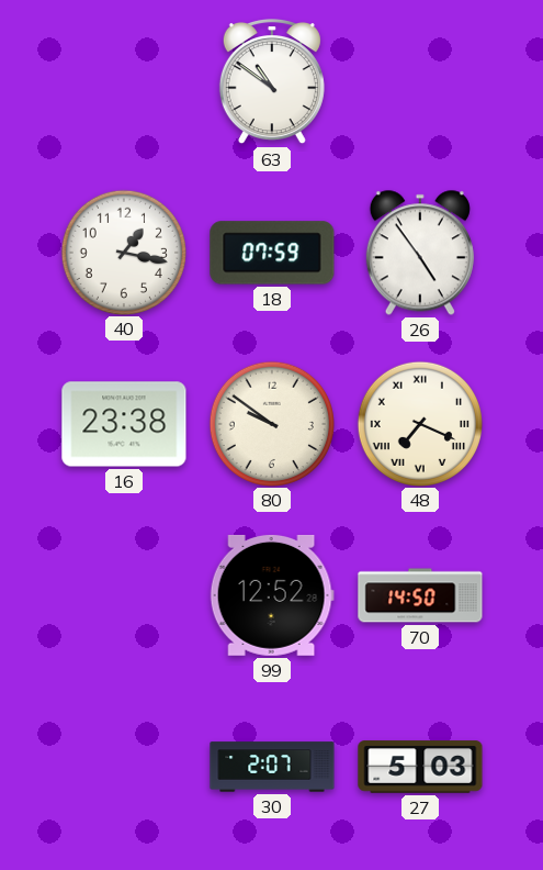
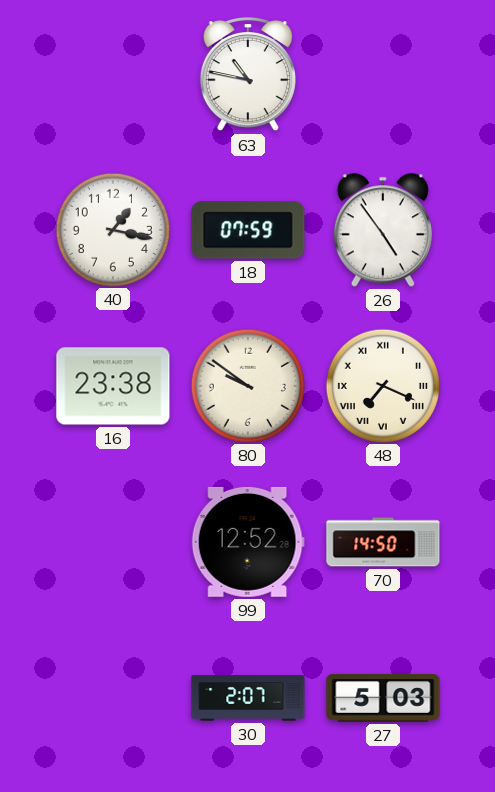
63: 10:51 -> 10:47
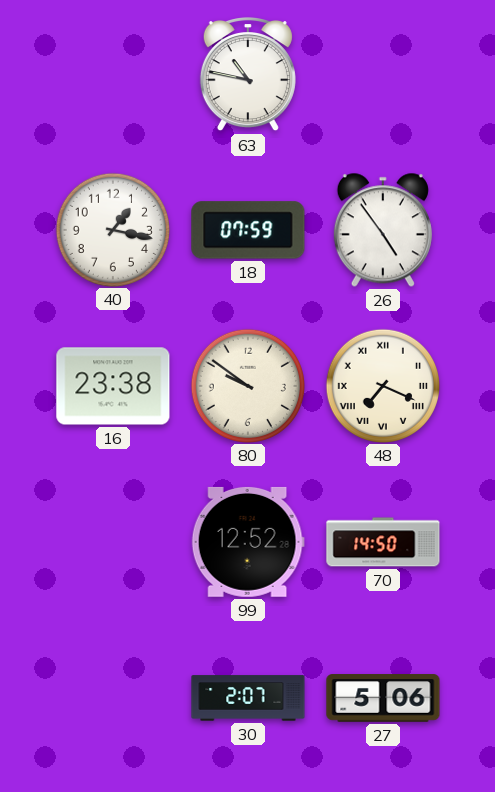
27: 5:03 -> 5:06
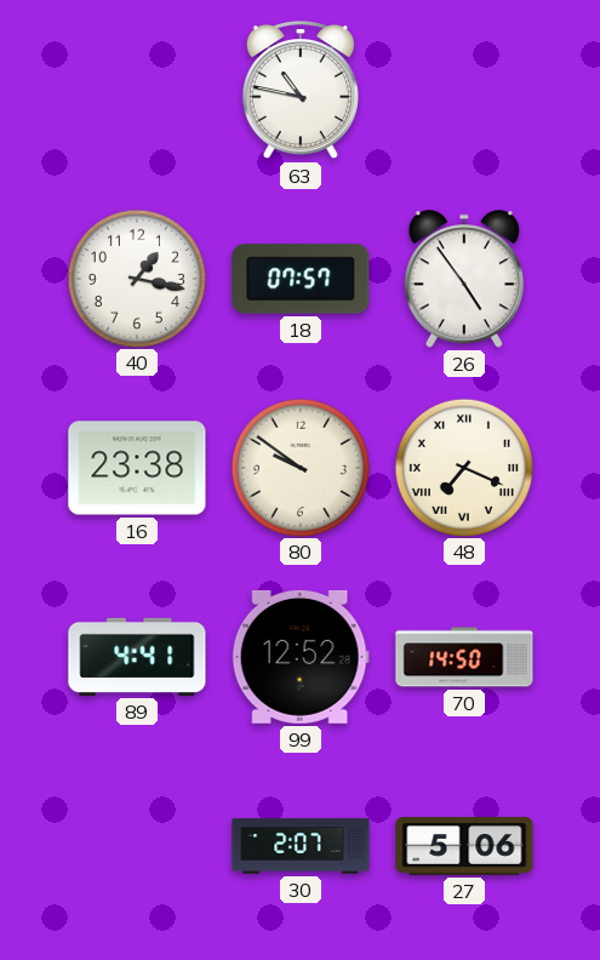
18: 07:59 -> 07:57
89: none -> 4:41
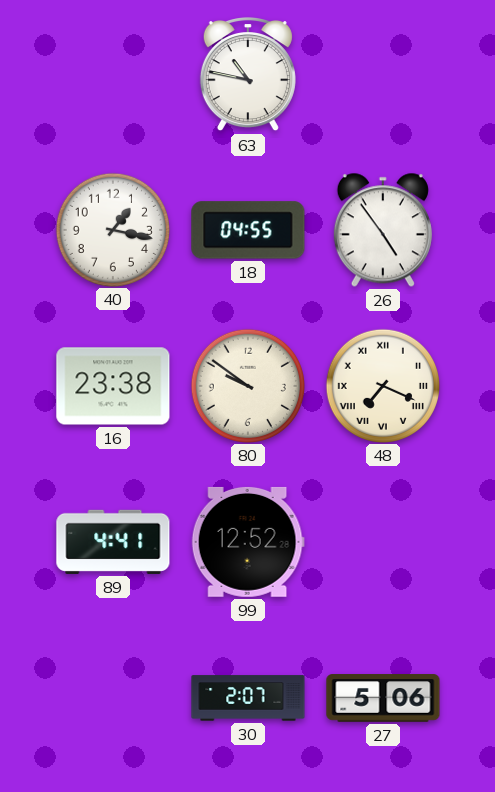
18: 07:57 -> 04:55
70: 14:50 -> none
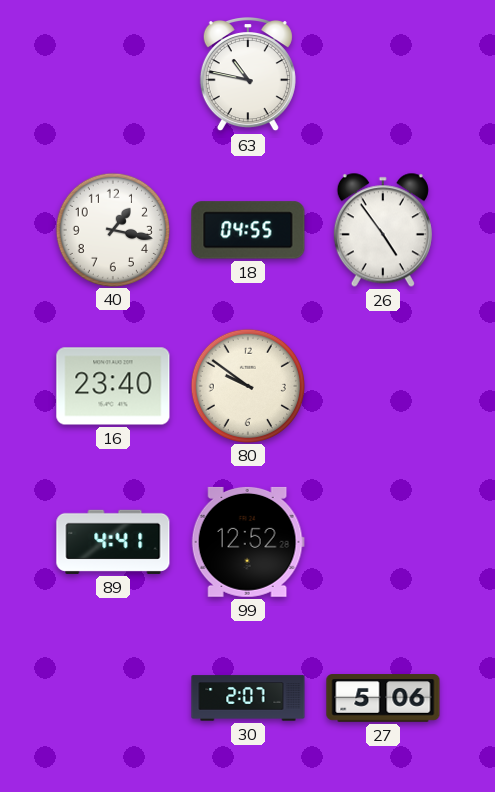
16: 23:38 -> 23:40
48: 7:19 -> none
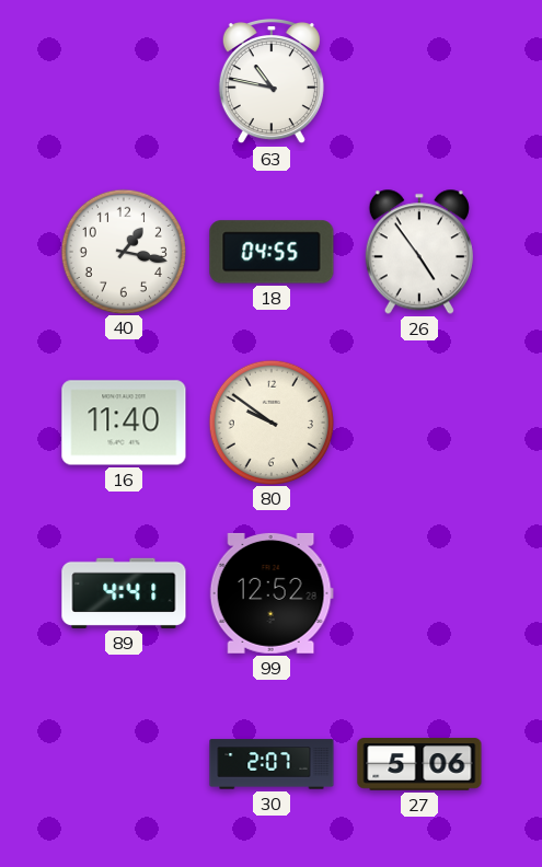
16: 23:40 -> 11:40
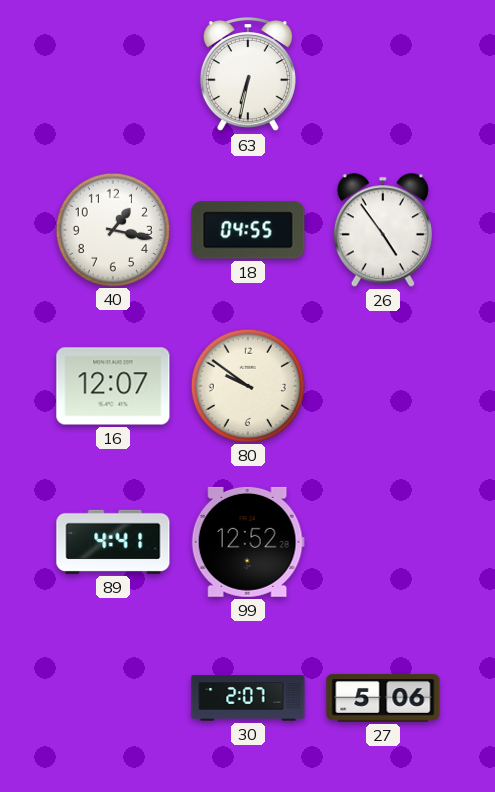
63: 10:47 -> 6:32
16: 11:40 -> 12:07
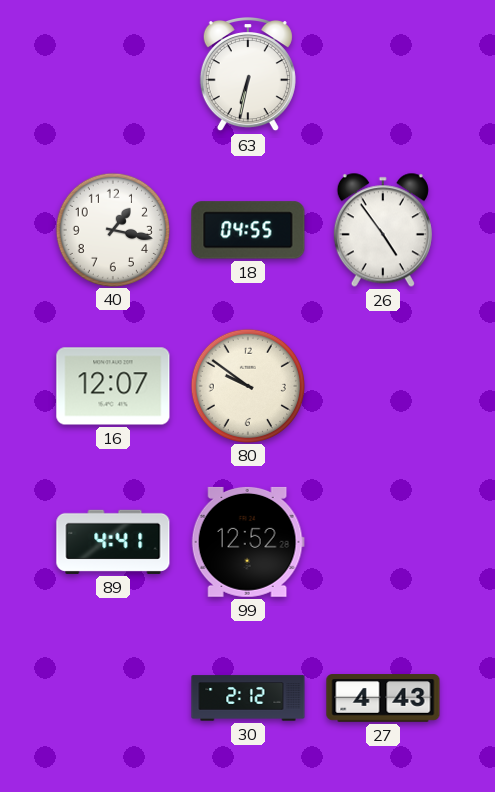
30: 2:07 -> 2:12
27: 5:06 -> 4:43
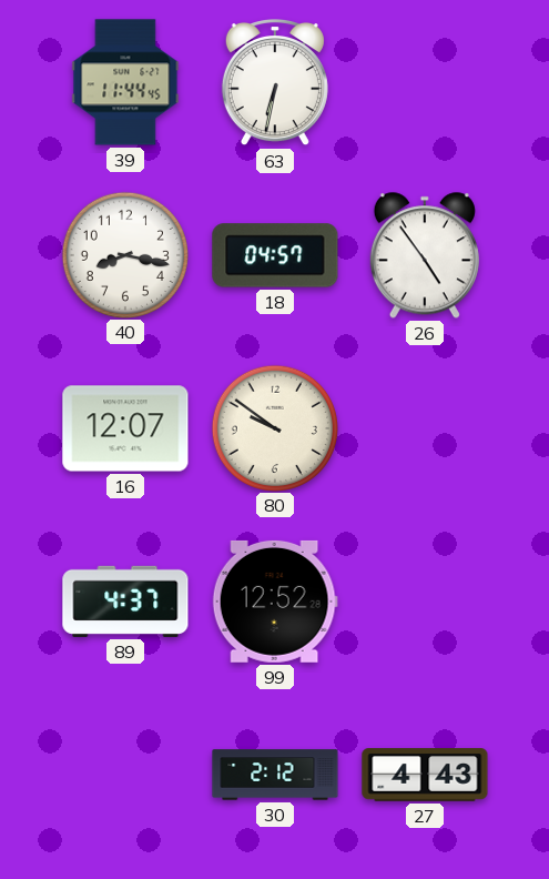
39: none -> 11:44
40: 1:17 -> 8:17
18: 04:55 -> 04:57
89: 4:41 -> 4:37
